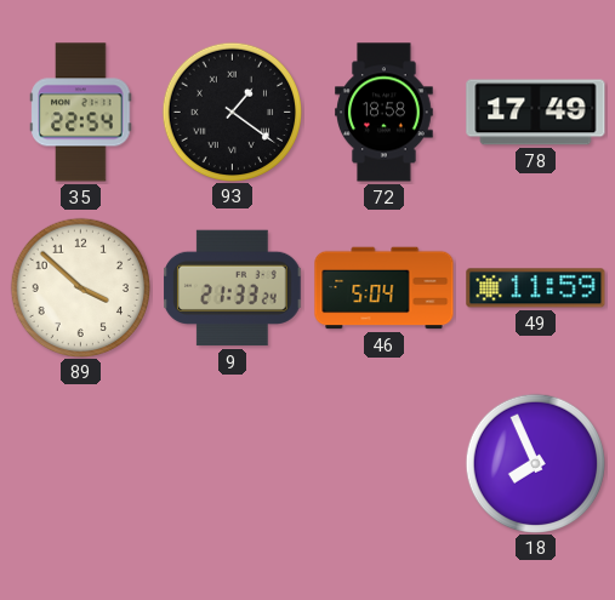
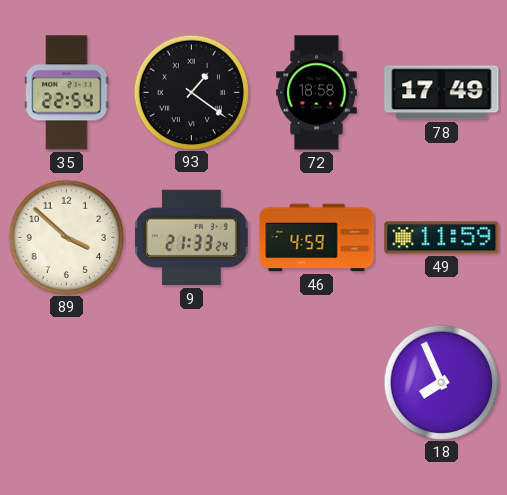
46: 5:04 -> 4:59
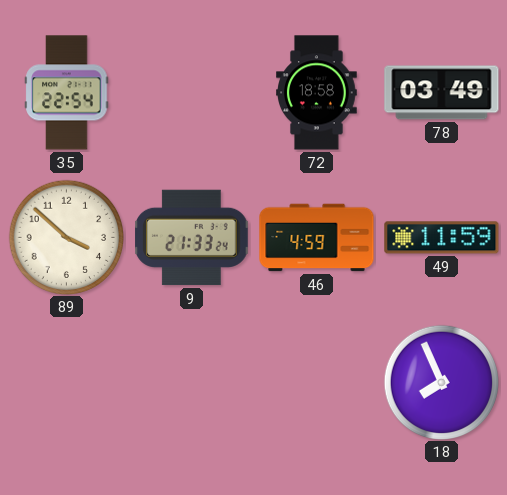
93: 1:21 -> none
78: 17:49 -> 03:49
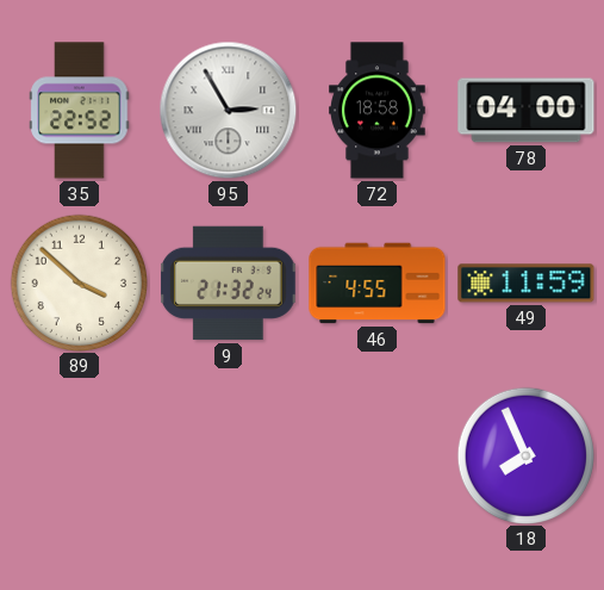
35: 22:54 -> 22:52
95: none -> 2:55
78: 03:49 -> 04:00
9: 21:33 -> 21:32
46: 4:59 -> 4:55
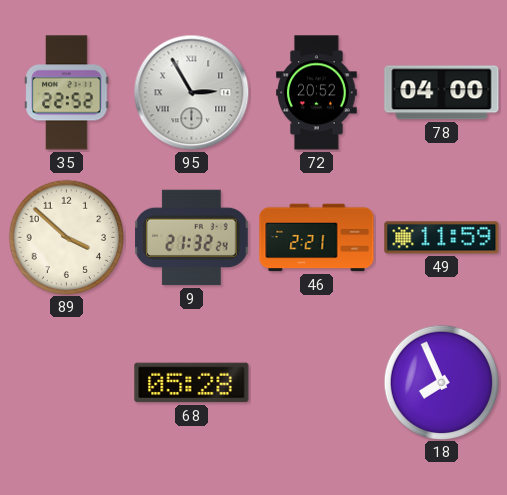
72: 18:58 -> 20:52
46: 4:55 -> 2:21
68: none -> 05:28
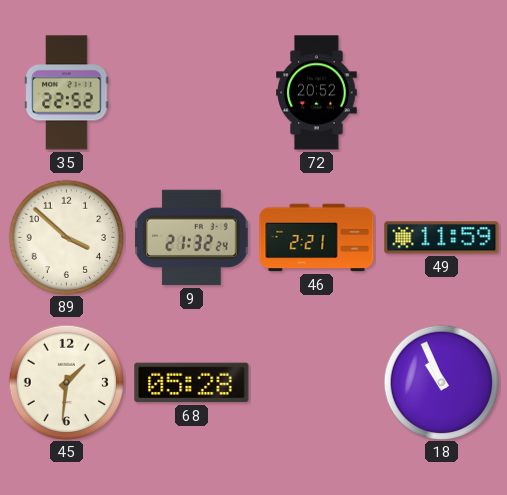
95: 2:55 -> none
78: 04:00 -> none
45: none -> 1:31
18: 7:56 -> 10:56
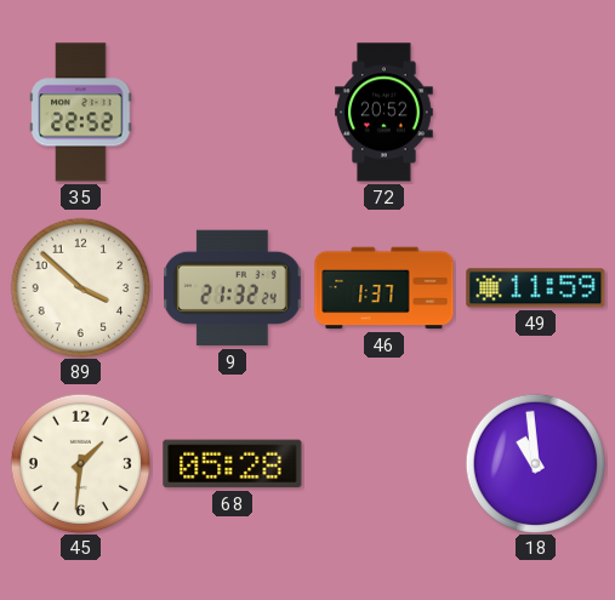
46: 2:21 -> 1:37
18: 10:56 -> 10:59
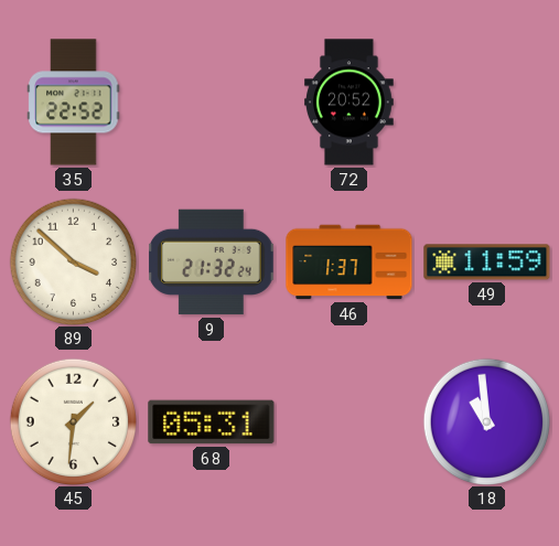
68: 05:28 -> 05:31
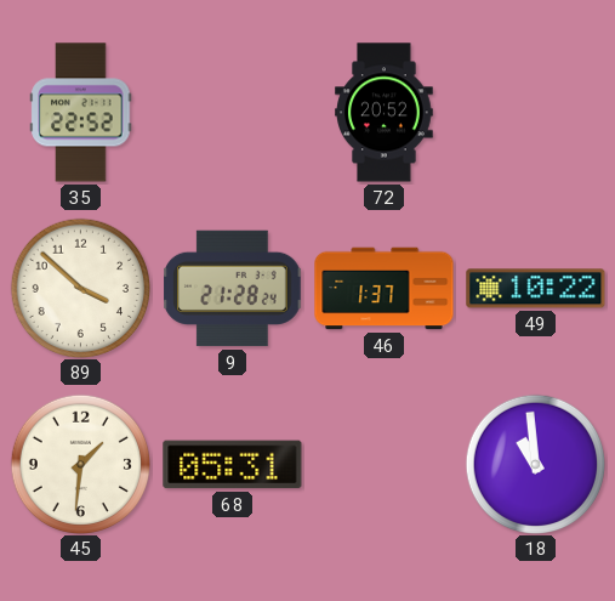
9: 21:32 -> 21:28
49: 11:59 -> 10:22
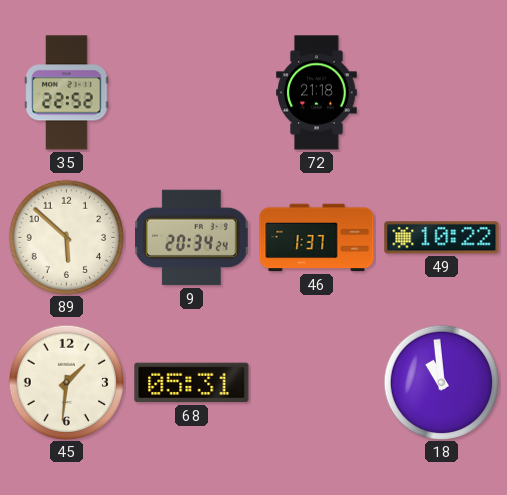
72: 20:52 -> 21:18
89: 3:52 -> 5:52
9: 21:28 -> 20:34
